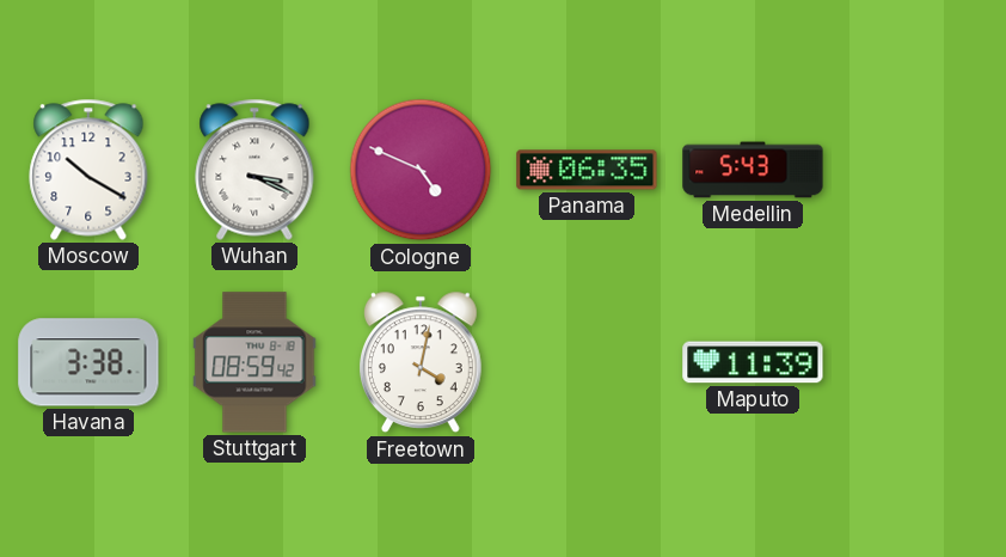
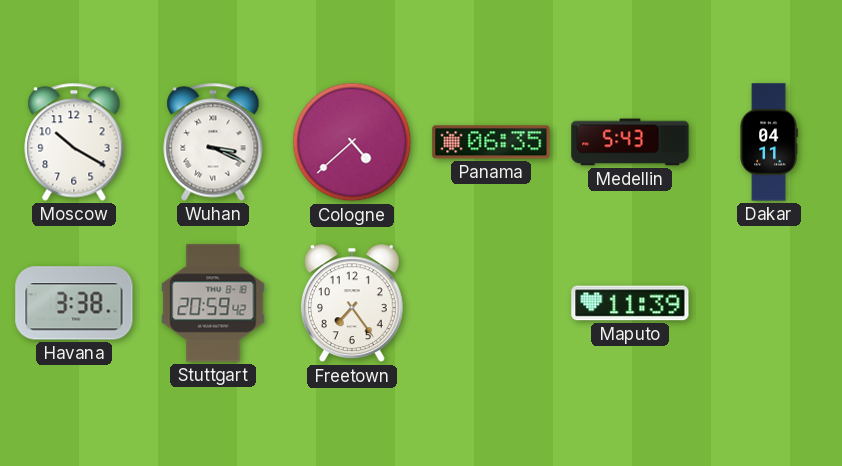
Cologne: 4:49 -> 4:38
Dakar: none -> 04:11
Stuttgart: 08:59 -> 20:59
Freetown: 4:02 -> 7:24
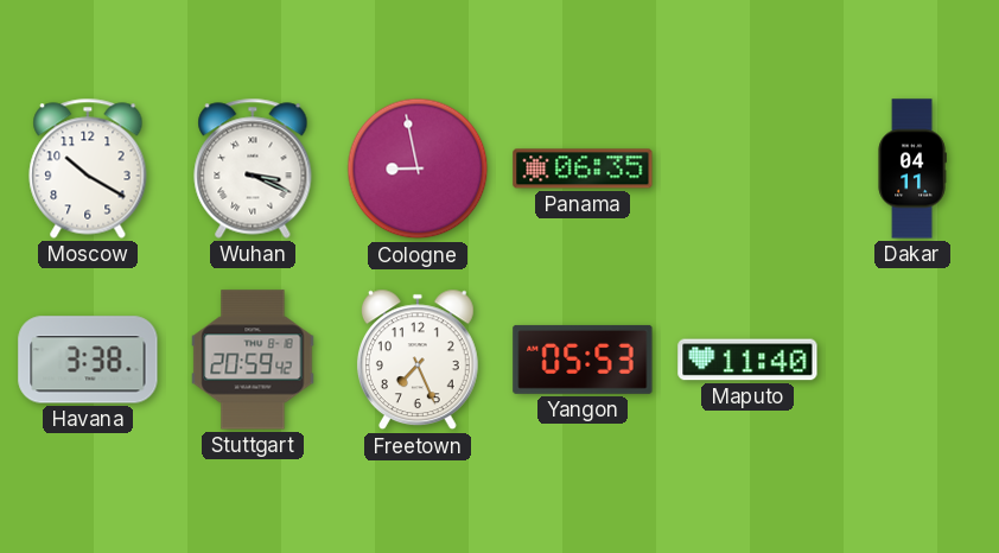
Cologne: 4:38 -> 8:58
Medellin: 5:43 -> none
Freetown: 7:24 -> 7:26
Yangon: none -> 05:53
Maputo: 11:39 -> 11:40
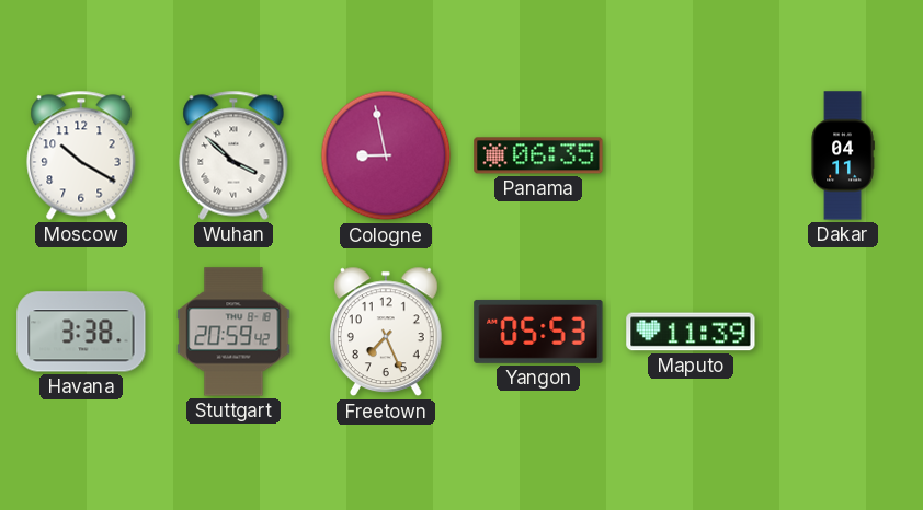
Wuhan: 3:19 -> 3:52
Maputo: 11:40 -> 11:39
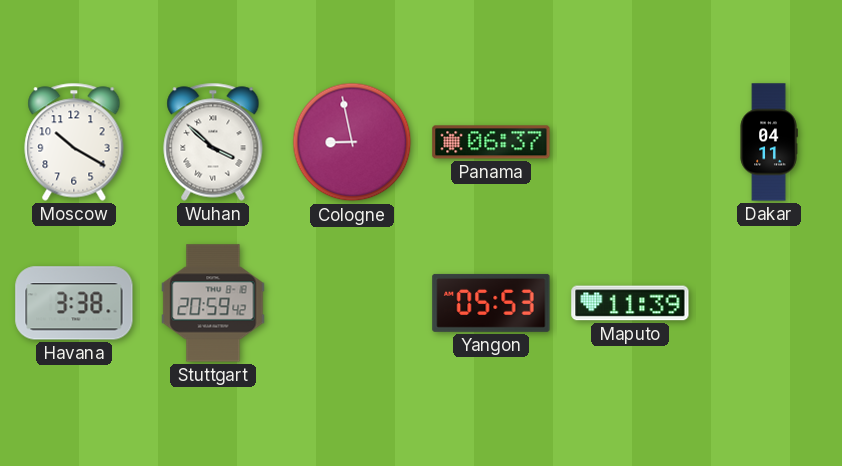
Panama: 06:35 -> 06:37
Freetown: 7:26 -> none
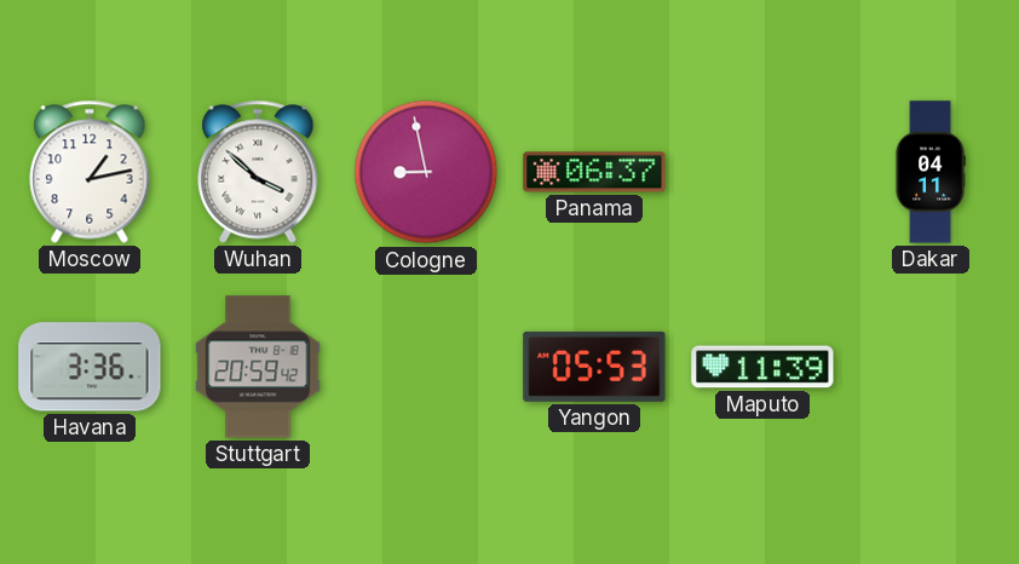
Moscow: 10:20 -> 1:13
Havana: 3:38 -> 3:36
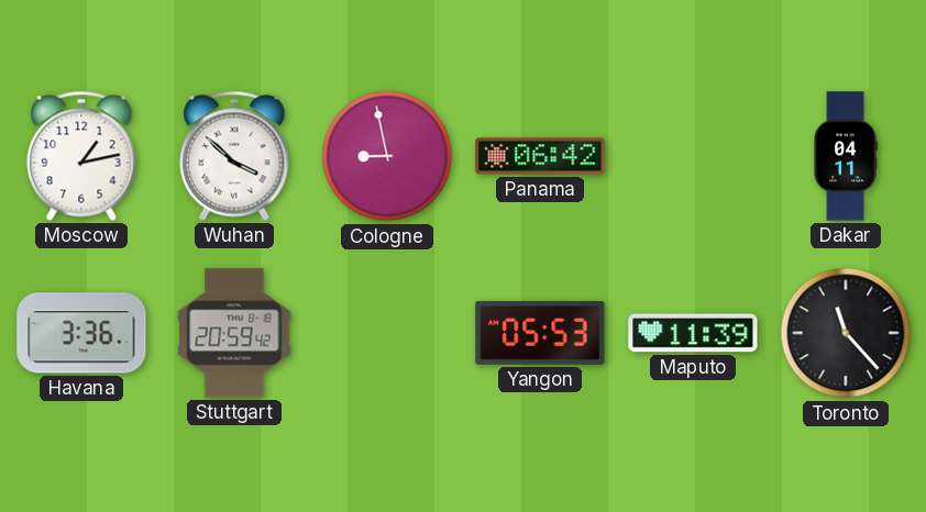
Panama: 06:37 -> 06:42
Toronto: none -> 11:23
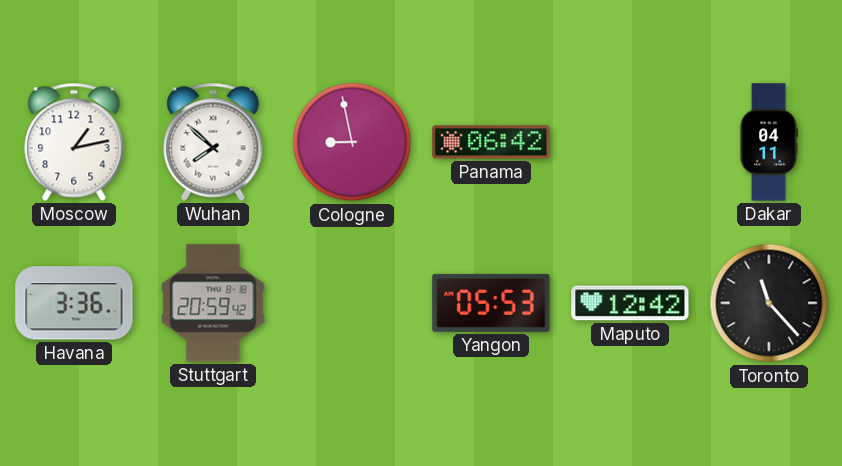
Wuhan: 3:52 -> 7:52
Maputo: 11:39 -> 12:42
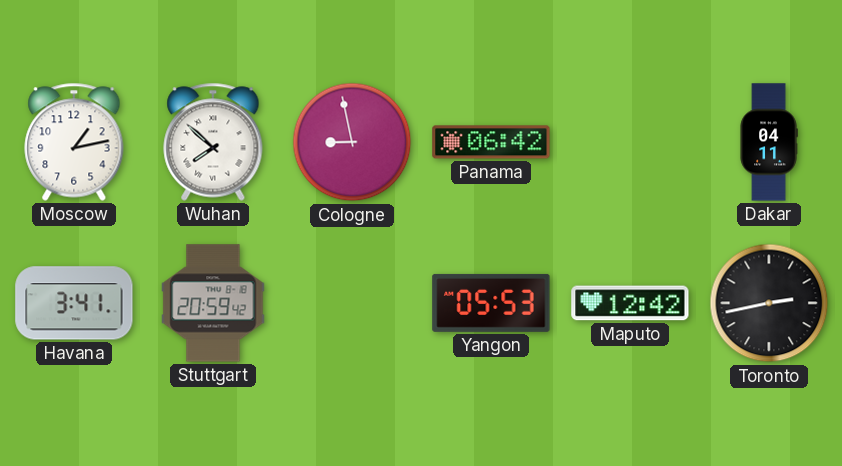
Havana: 3:36 -> 3:41
Toronto: 11:23 -> 2:43
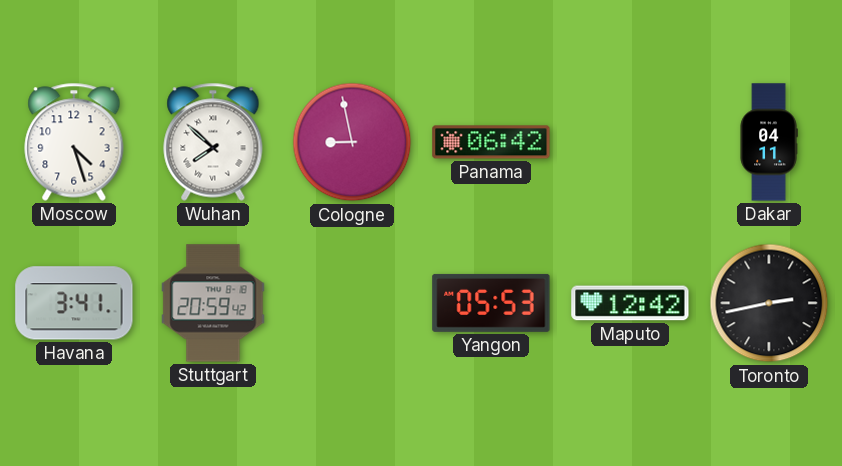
Moscow: 1:13 -> 4:27
